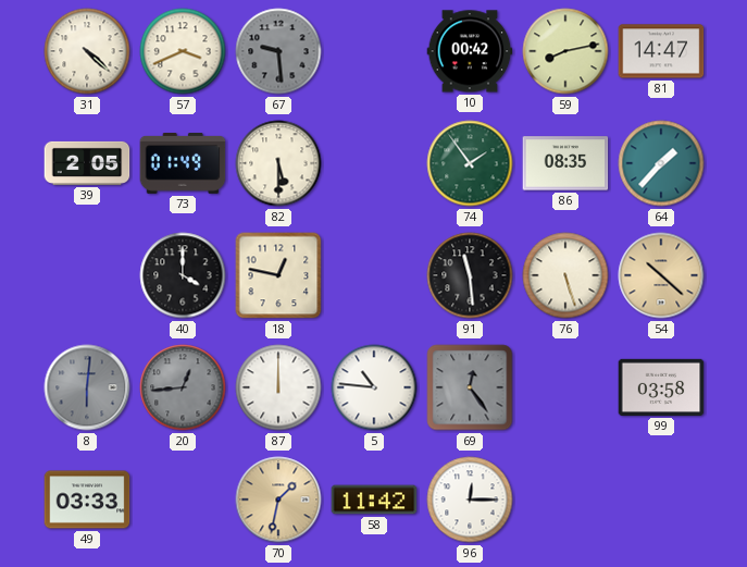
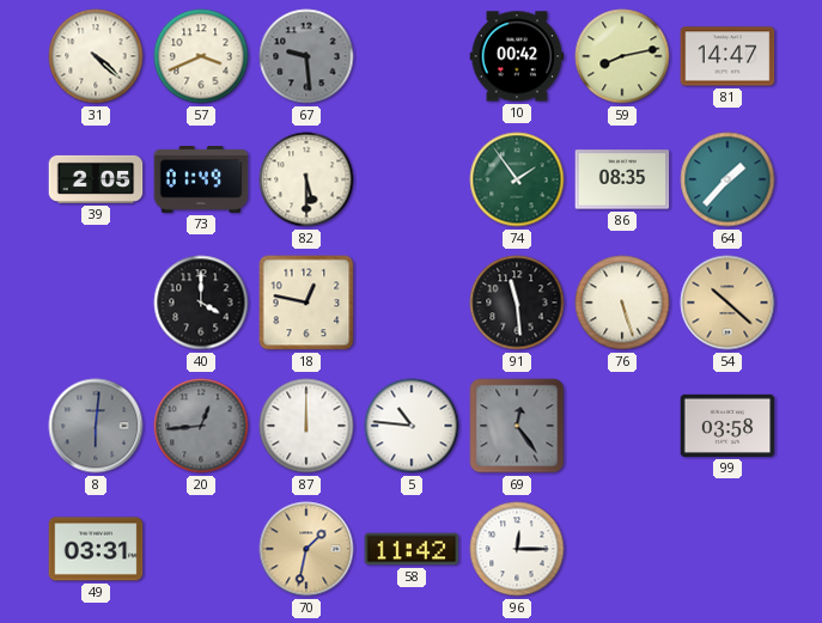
49: 03:33 -> 03:31
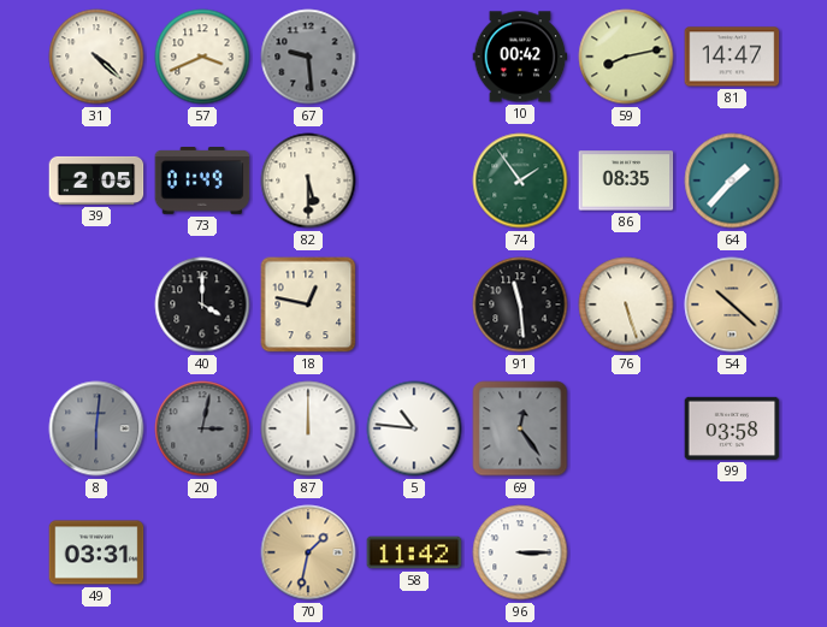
20: 12:44 -> 3:02
96: 12:15 -> 3:15
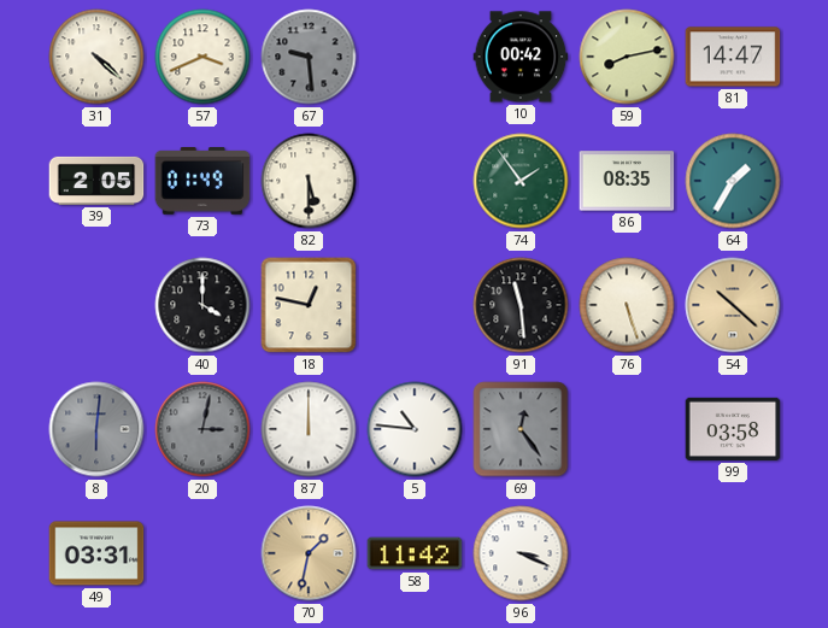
64: 1:37 -> 1:35
96: 3:15 -> 3:19
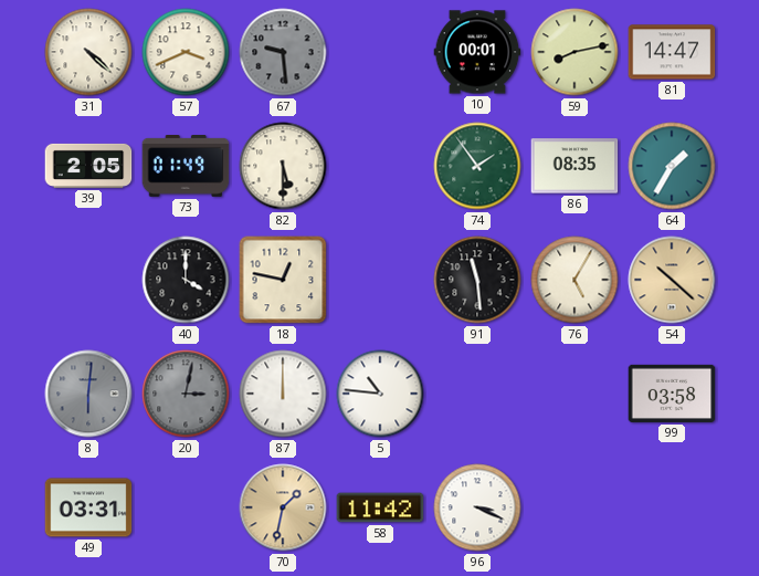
10: 00:42 -> 00:01
76: 5:27 -> 5:05
69: 12:24 -> none
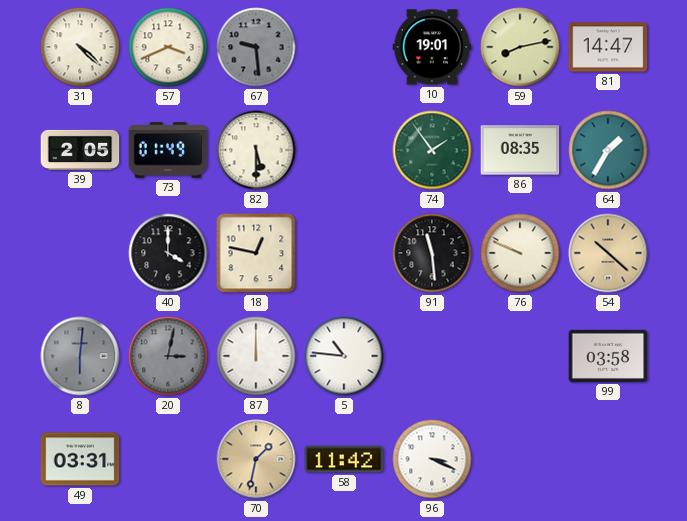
10: 00:01 -> 19:01
76: 5:05 -> 9:49
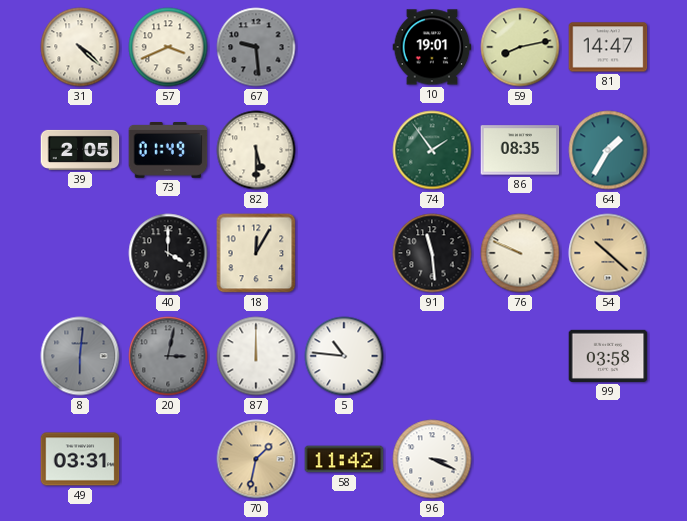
18: 12:47 -> 12:05
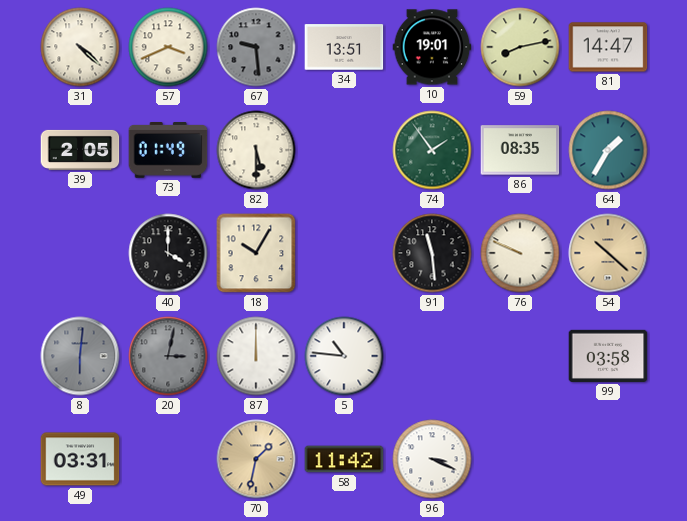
34: none -> 13:51
18: 12:05 -> 10:05
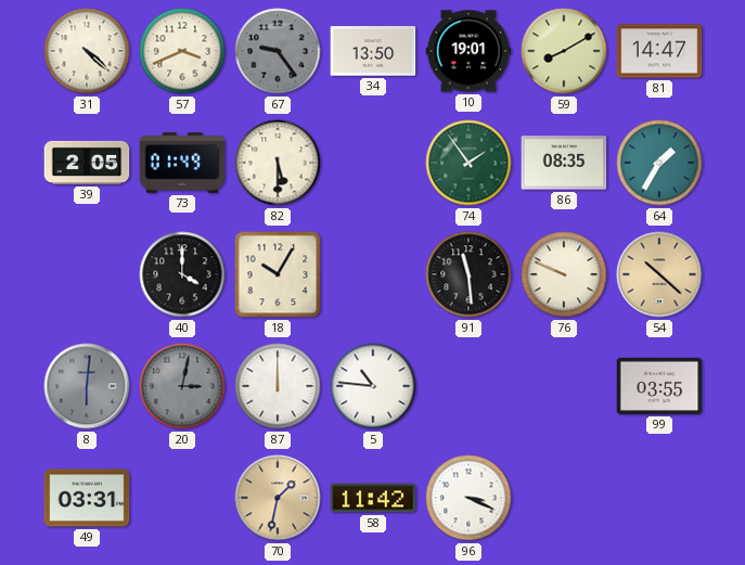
67: 9:29 -> 9:24
34: 13:51 -> 13:50
59: 8:13 -> 8:10
99: 03:58 -> 03:55
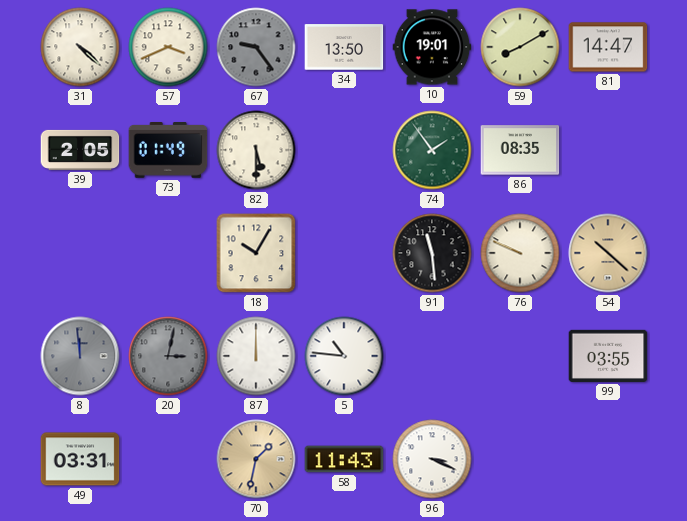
64: 1:35 -> none
40: 4:00 -> none
8: 6:01 -> 11:59
58: 11:42 -> 11:43
